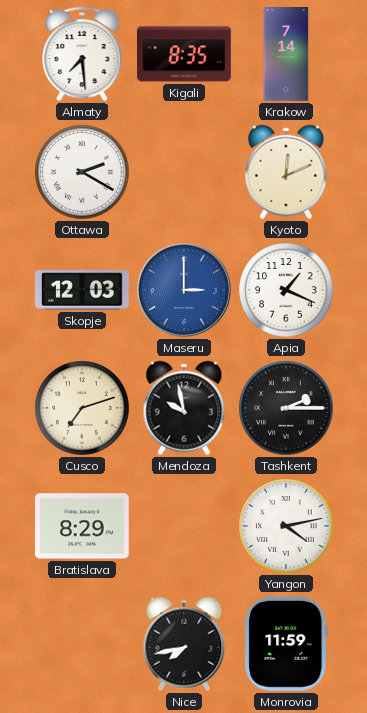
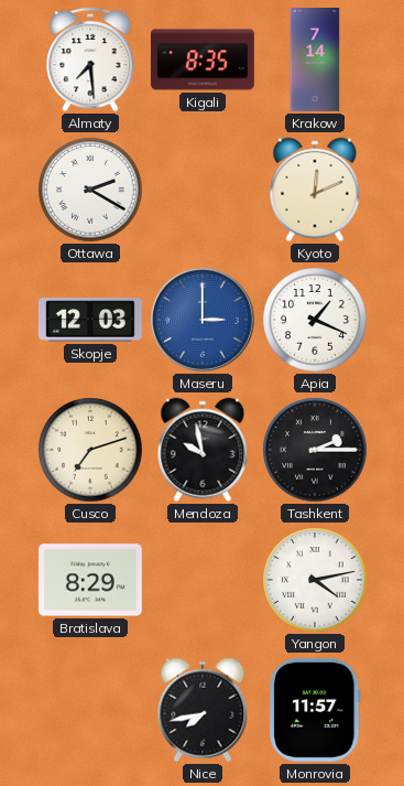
Monrovia: 11:59 -> 11:57
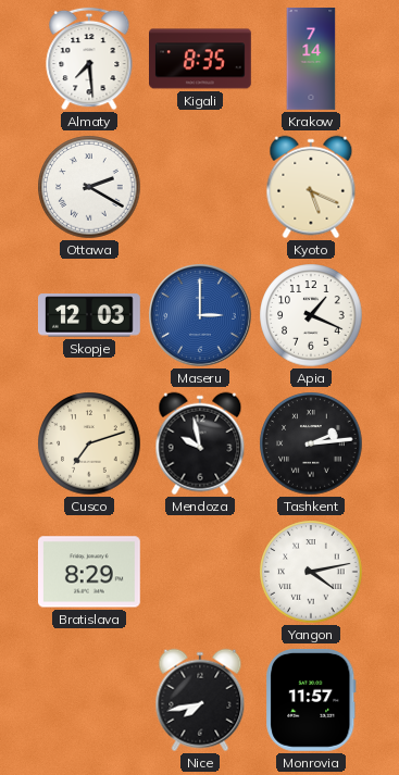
Kyoto: 12:11 -> 5:19
Tashkent: 2:15 -> 2:14
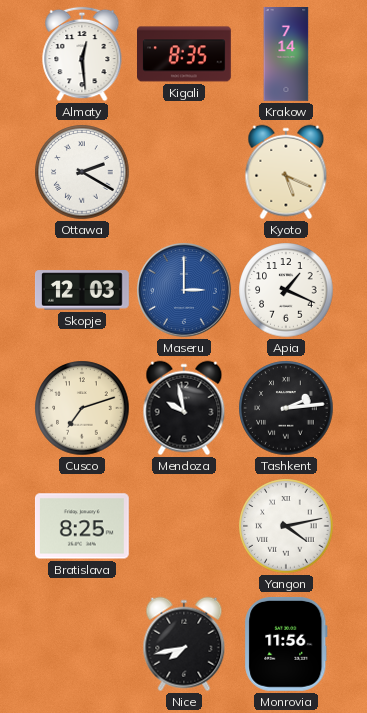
Almaty: 7:29 -> 12:29
Bratislava: 8:29 -> 8:25
Monrovia: 11:57 -> 11:56
